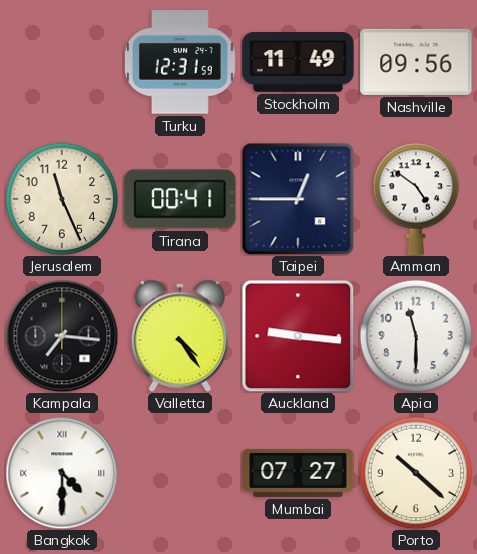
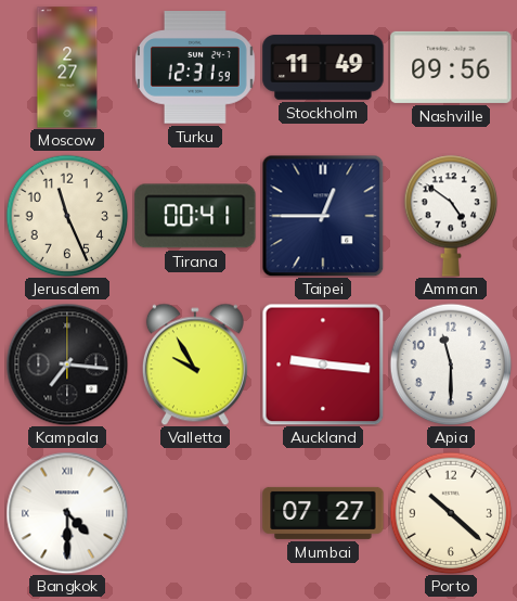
Moscow: none -> 2:27
Valletta: 4:24 -> 9:55
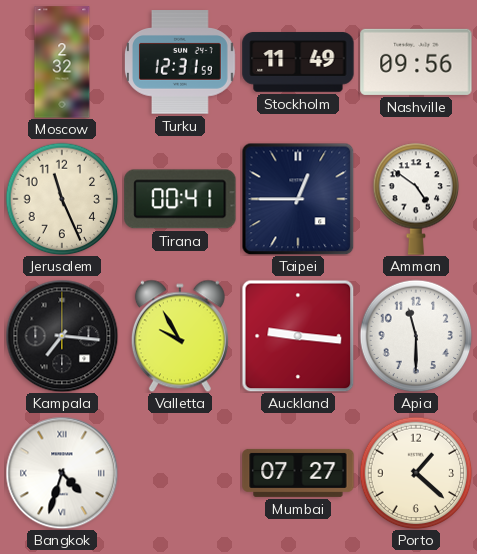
Moscow: 2:27 -> 2:32
Bangkok: 4:30 -> 4:33
Porto: 10:22 -> 1:22
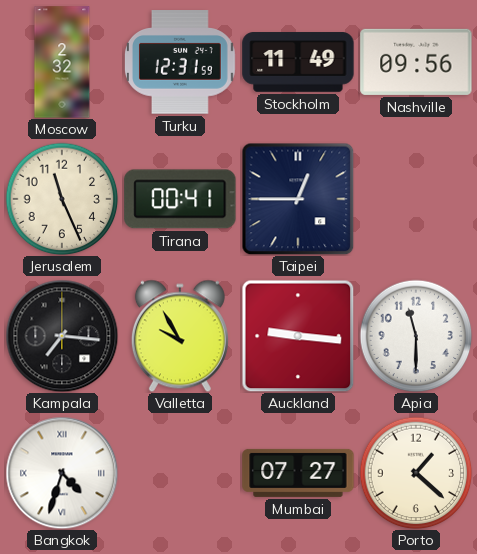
Amman: 4:51 -> none
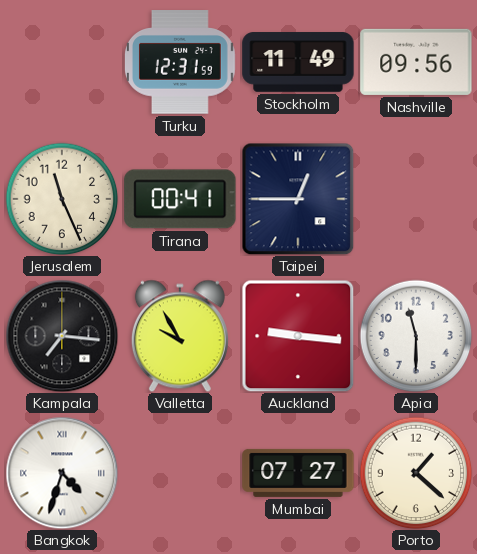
Moscow: 2:32 -> none
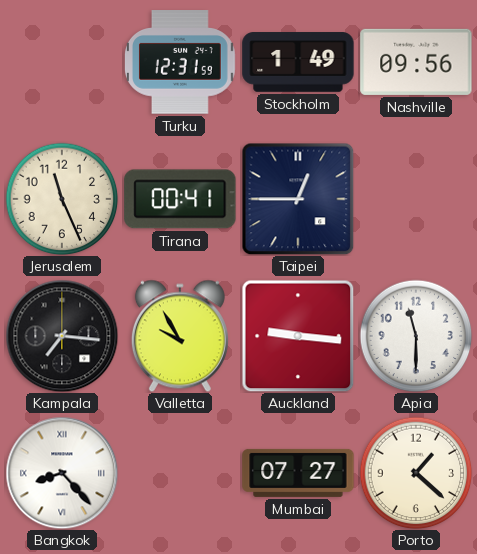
Stockholm: 11:49 -> 1:49
Bangkok: 4:33 -> 8:23
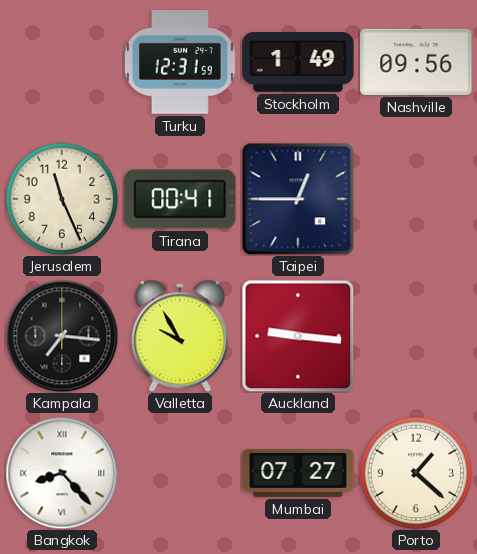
Apia: 11:30 -> none
